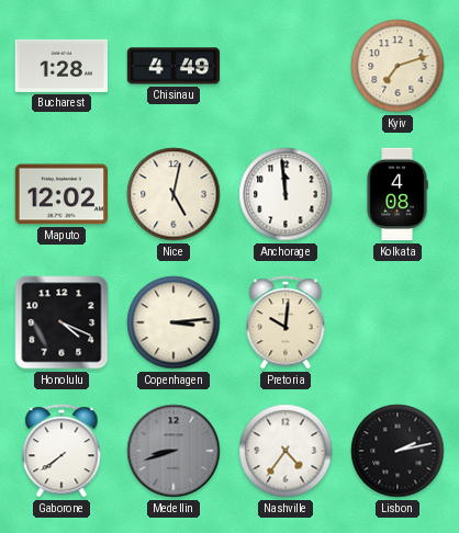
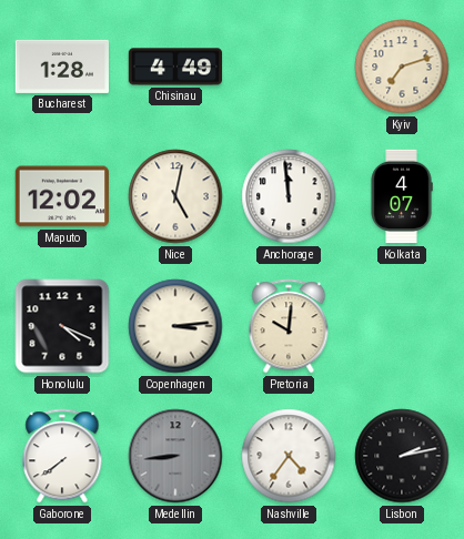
Kolkata: 4:08 -> 4:07
Medellin: 8:42 -> 8:44
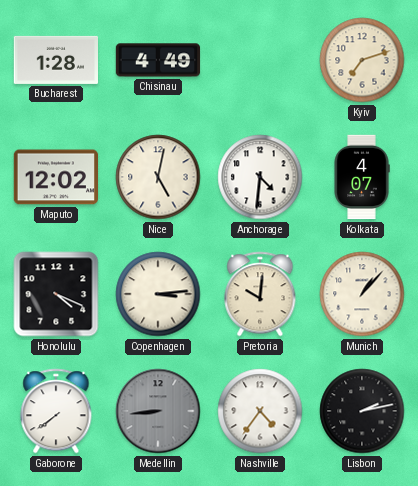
Anchorage: 11:59 -> 4:31
Munich: none -> 1:07
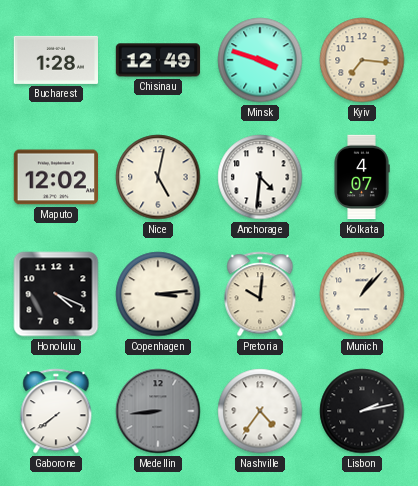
Chisinau: 4:49 -> 12:49
Minsk: none -> 3:48
Kyiv: 7:12 -> 7:16
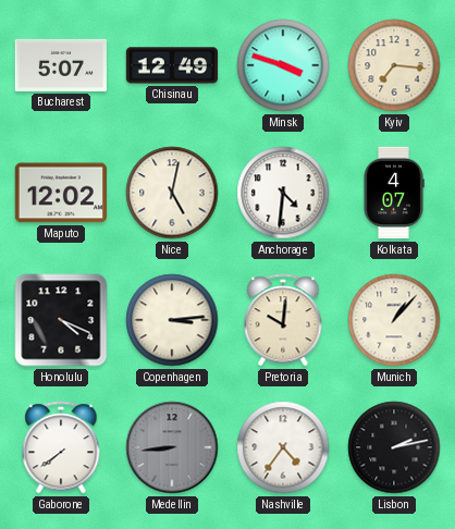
Bucharest: 1:28 -> 5:07
